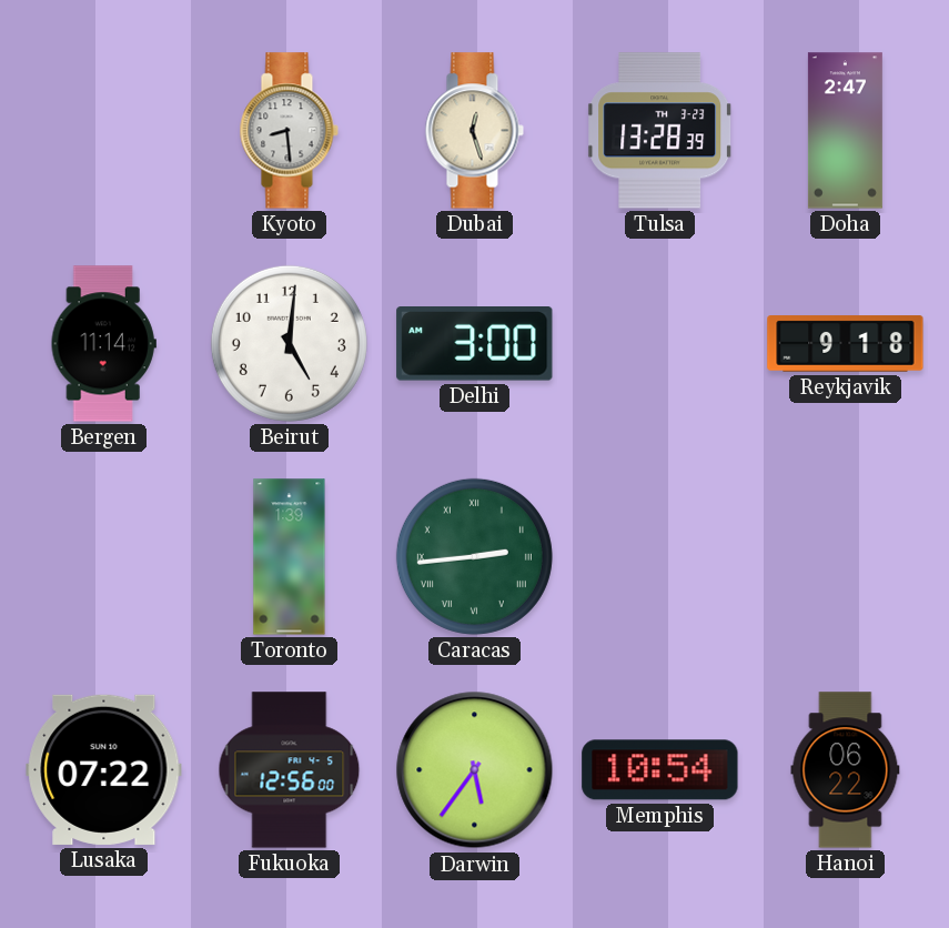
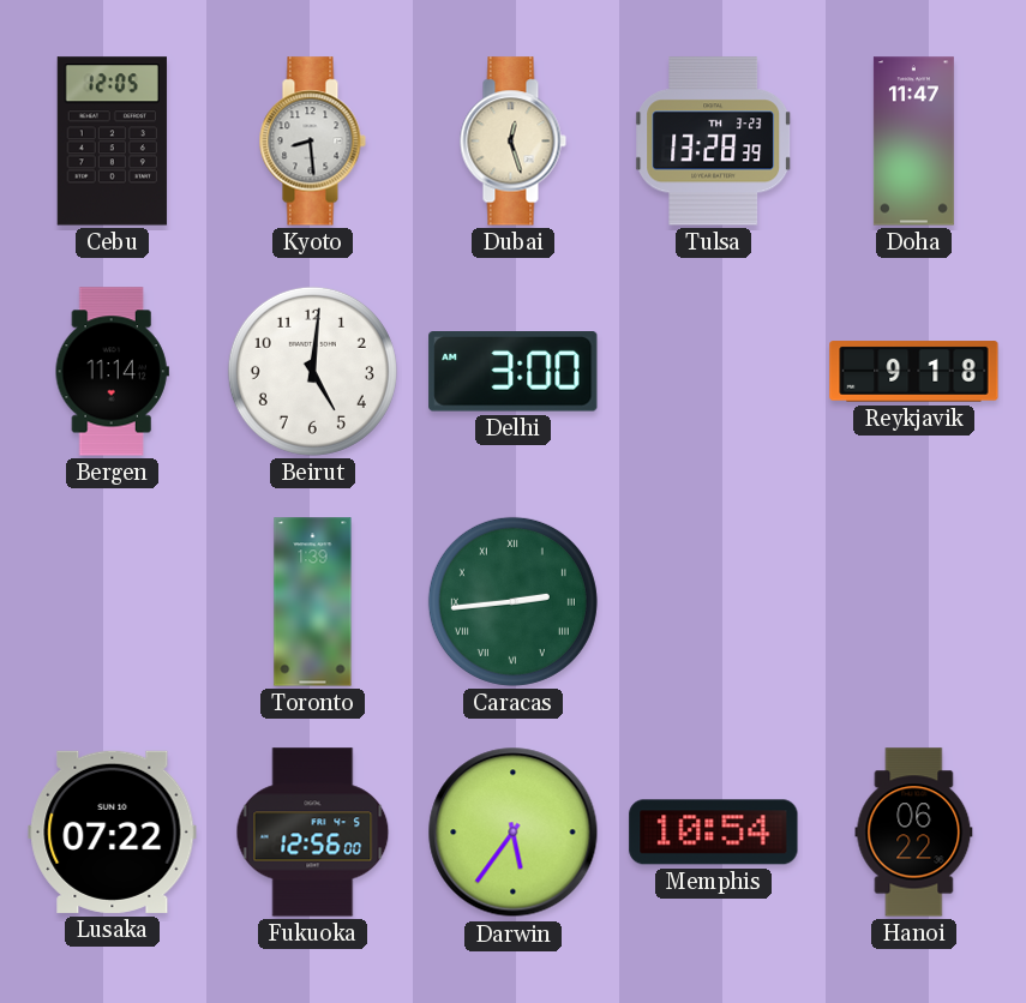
Cebu: none -> 12:05
Doha: 2:47 -> 11:47
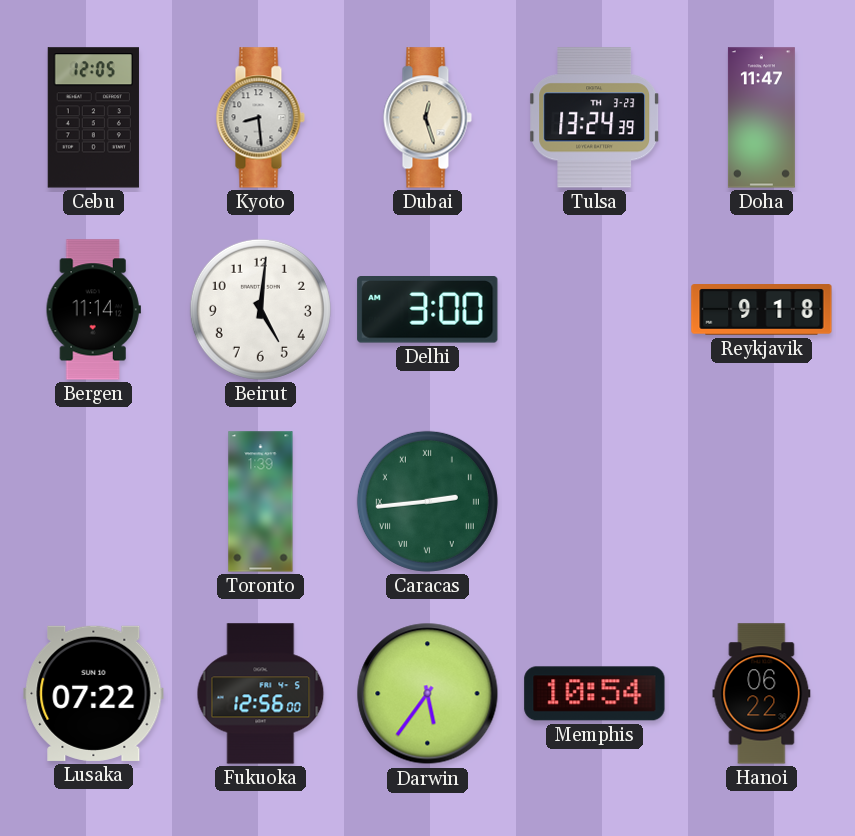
Tulsa: 13:28 -> 13:24
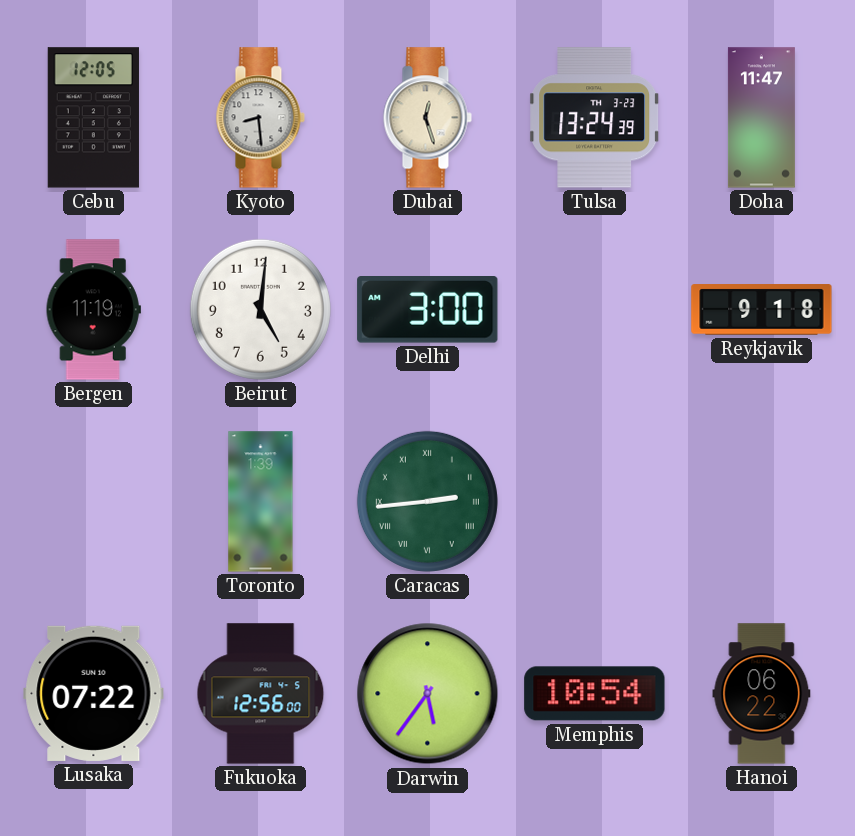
Bergen: 11:14 -> 11:19
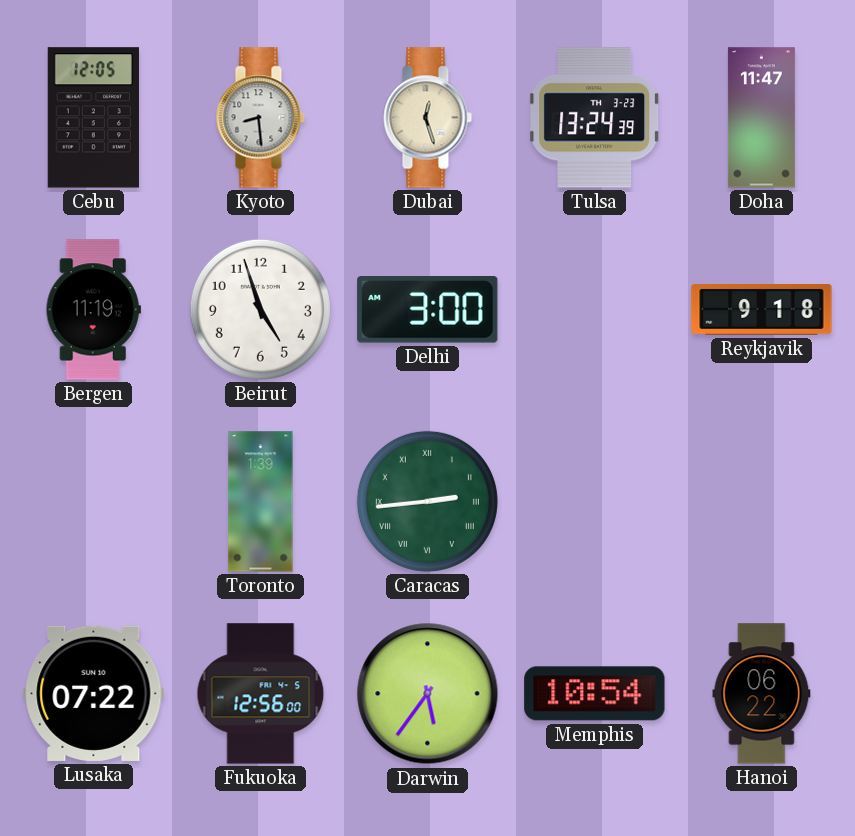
Beirut: 5:01 -> 4:57
